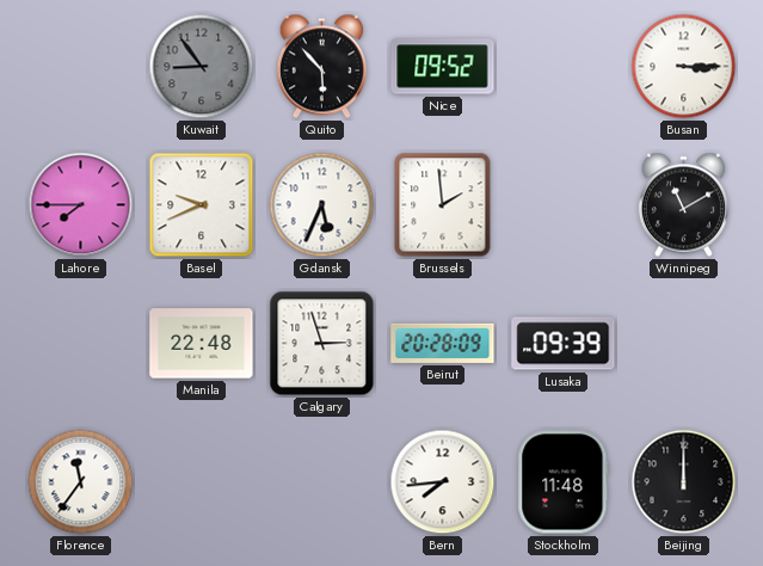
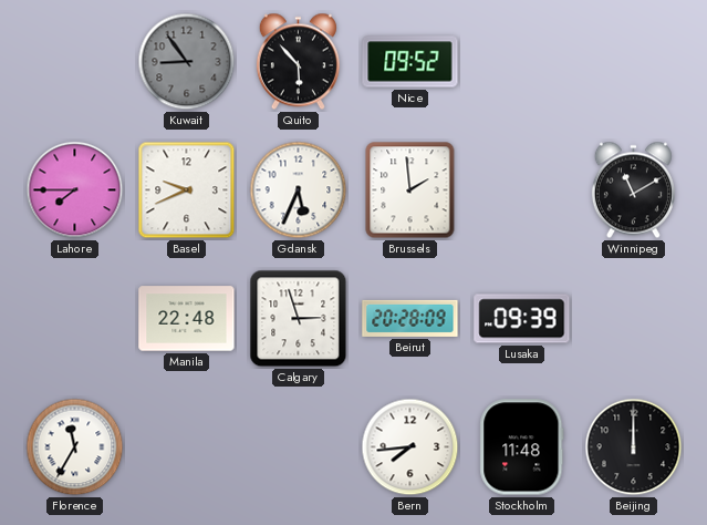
Busan: 3:15 -> none
Florence: 11:36 -> 11:35
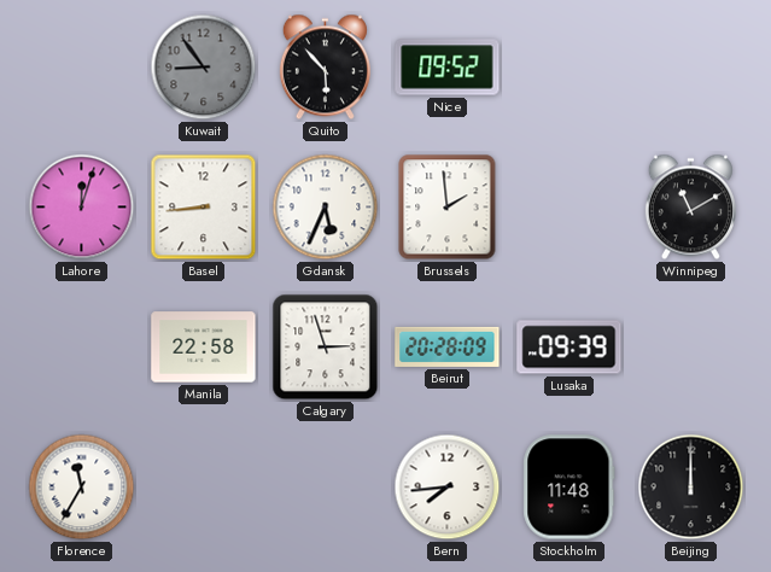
Lahore: 7:45 -> 12:03
Basel: 9:41 -> 8:44
Manila: 22:48 -> 22:58
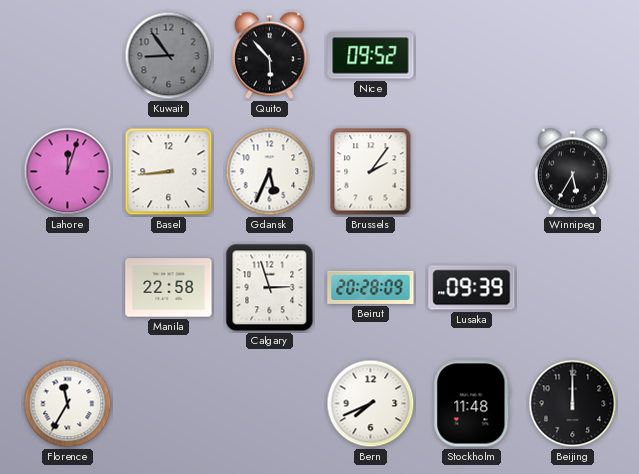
Brussels: 1:59 -> 2:06
Winnipeg: 11:10 -> 5:35
Bern: 7:44 -> 7:41
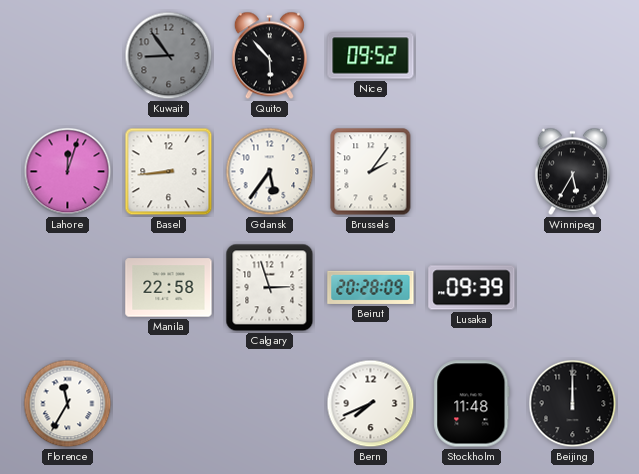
Gdansk: 5:34 -> 5:36
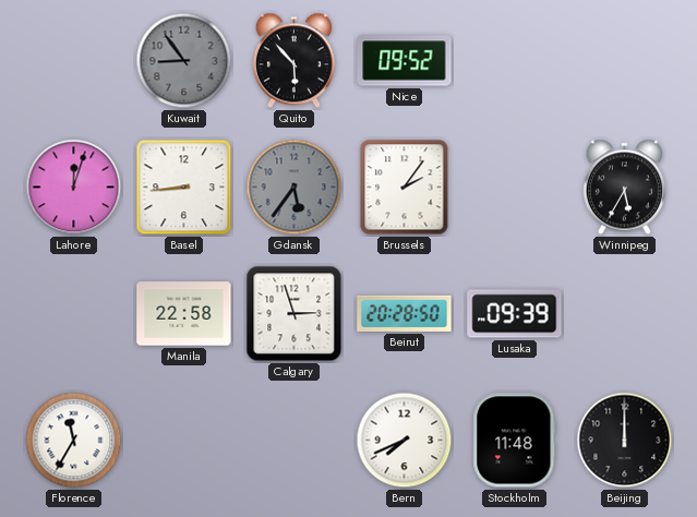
Gdansk dial: white -> grey
Beirut: 20:28:09 -> 20:28:50
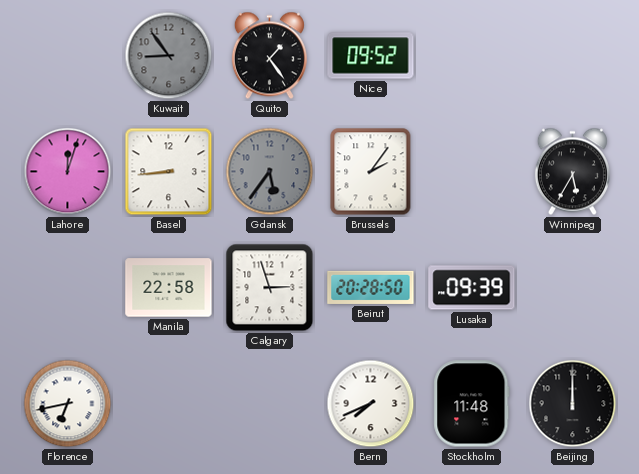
Quito: 5:53 -> 1:24
Florence: 11:35 -> 6:43
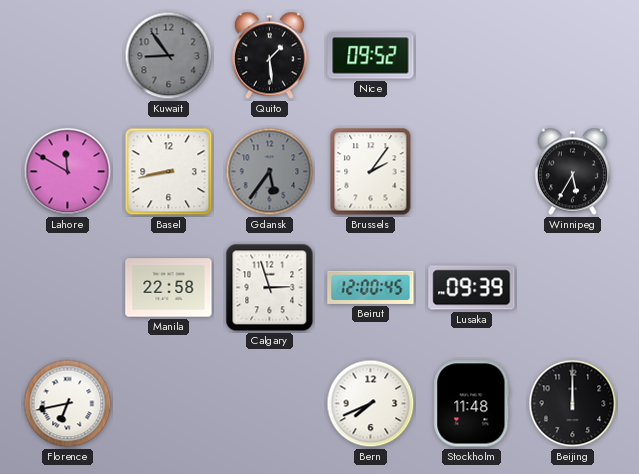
Quito: 1:24 -> 1:29
Lahore: 12:03 -> 11:50
Basel: 8:44 -> 8:43
Beirut: 20:28 -> 12:00
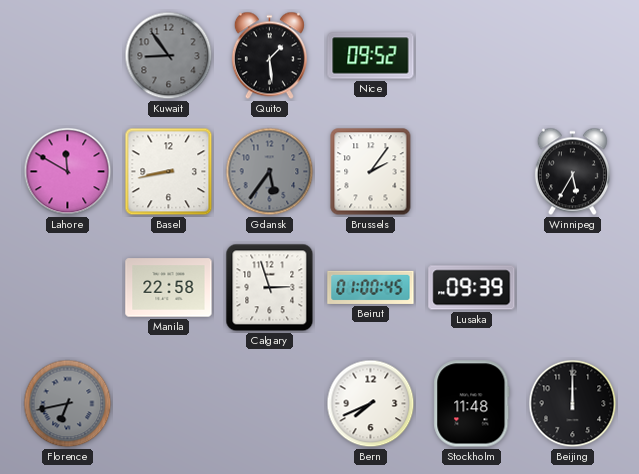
Beirut: 12:00 -> 01:00
Florence dial: white -> grey
